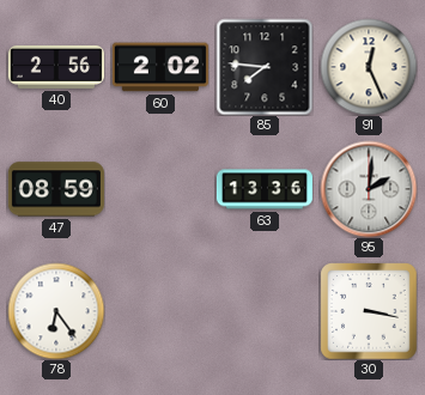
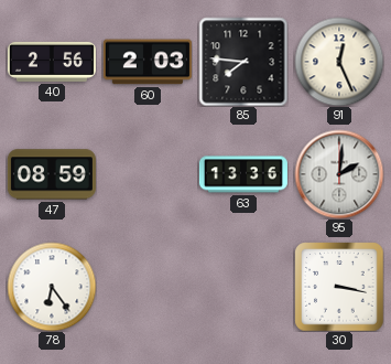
60: 2:02 -> 2:03
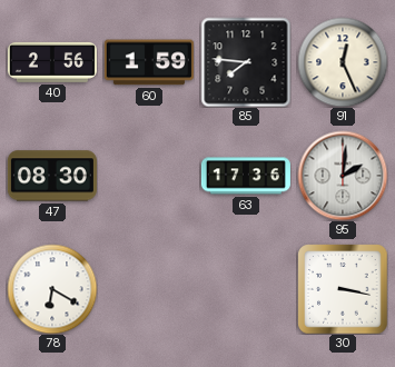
60: 2:03 -> 1:59
47: 08:59 -> 08:30
63: 13:36 -> 17:36
78: 6:24 -> 6:20
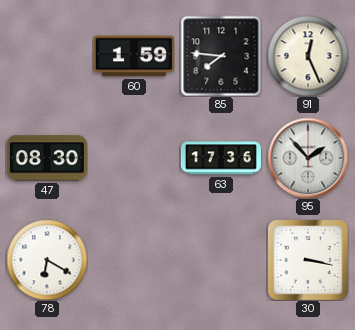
40: 2:56 -> none
95: 2:01 -> 1:53
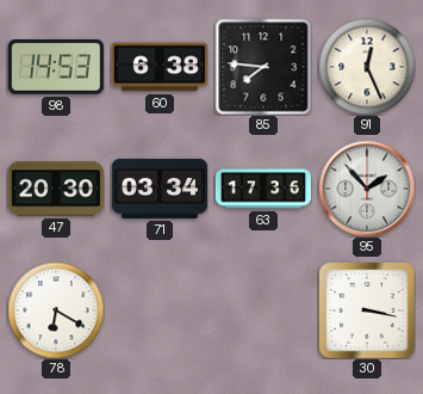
98: none -> 14:53
60: 1:59 -> 6:38
47: 08:30 -> 20:30
71: none -> 03:34
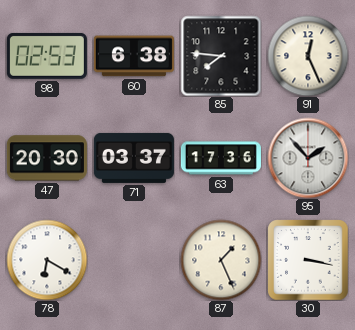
98: 14:53 -> 02:53
71: 03:34 -> 03:37
87: none -> 1:26
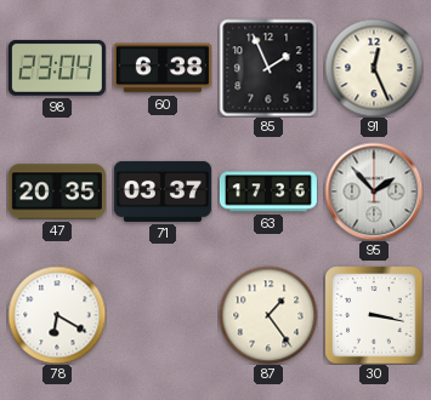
98: 02:53 -> 23:04
85: 7:46 -> 1:56
47: 20:30 -> 20:35
87: 1:26 -> 1:24
